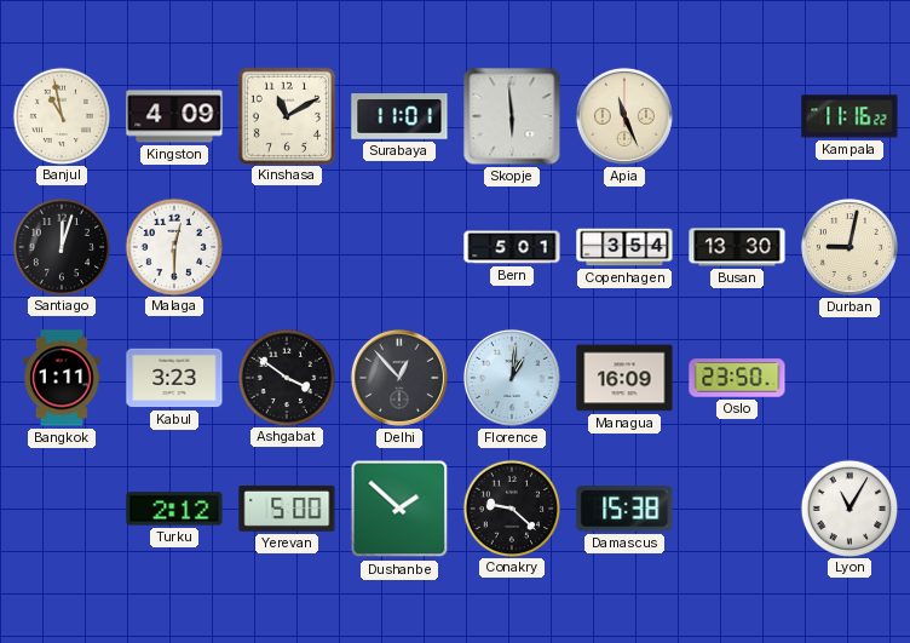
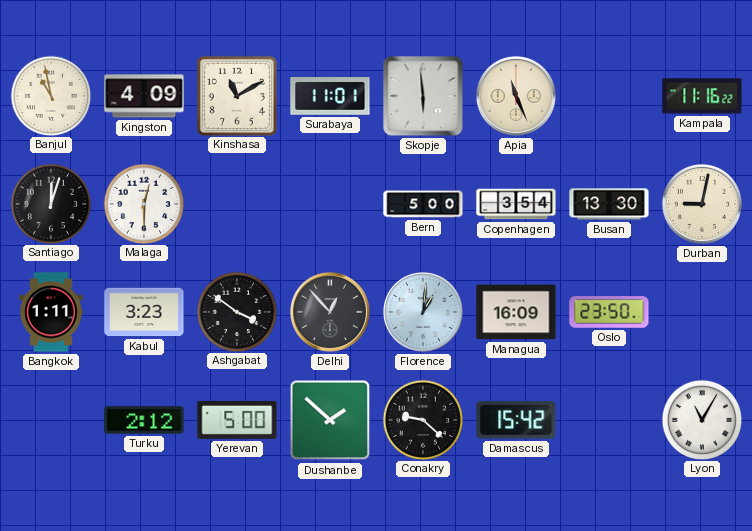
Bern: 5:01 -> 5:00
Damascus: 15:38 -> 15:42
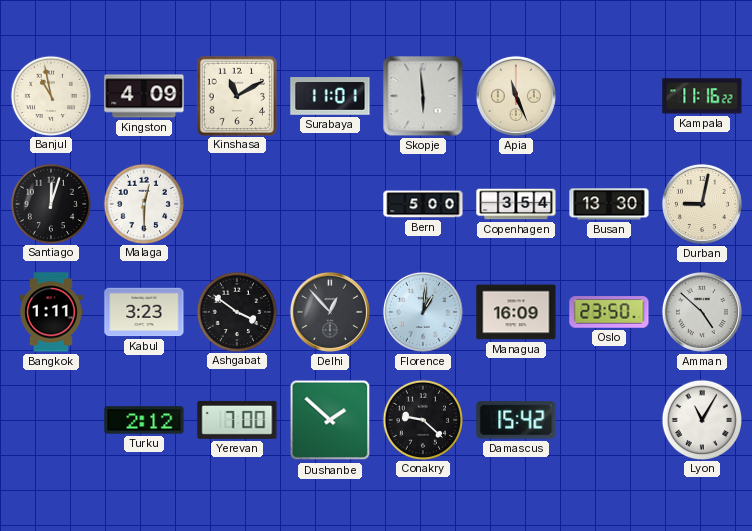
Amman: none -> 4:52
Yerevan: 5:00 -> 7:00
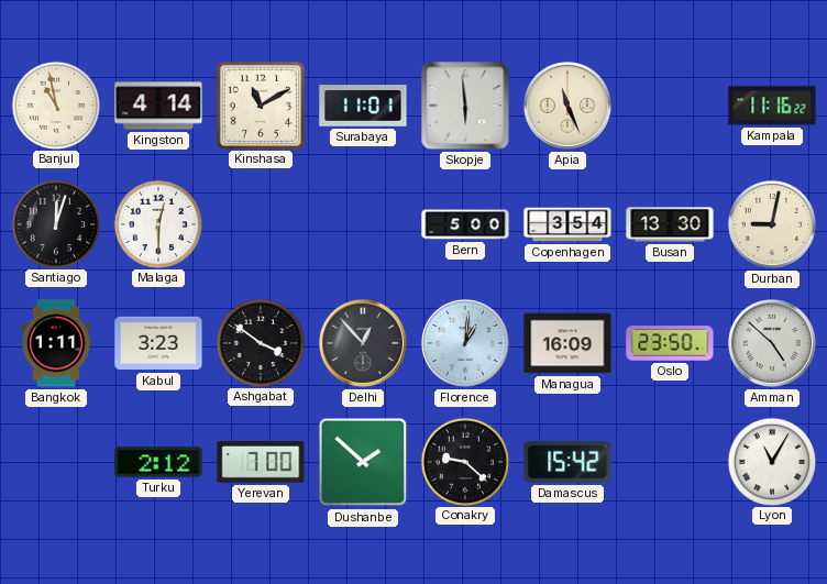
Kingston: 4:09 -> 4:14
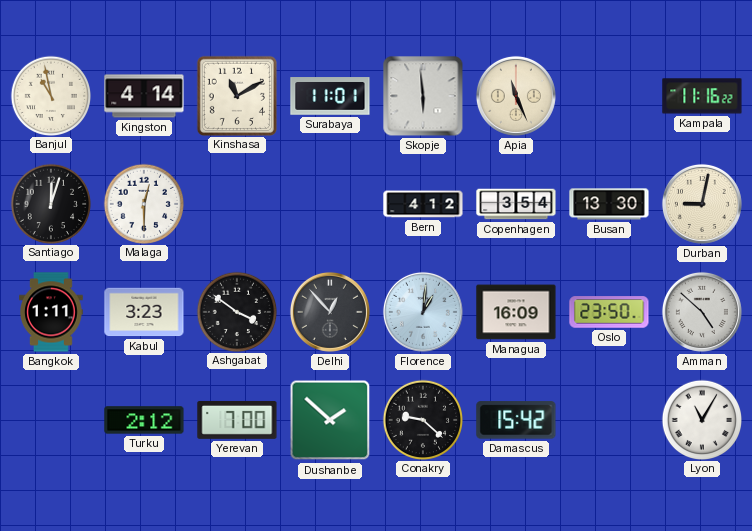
Bern: 5:00 -> 4:12
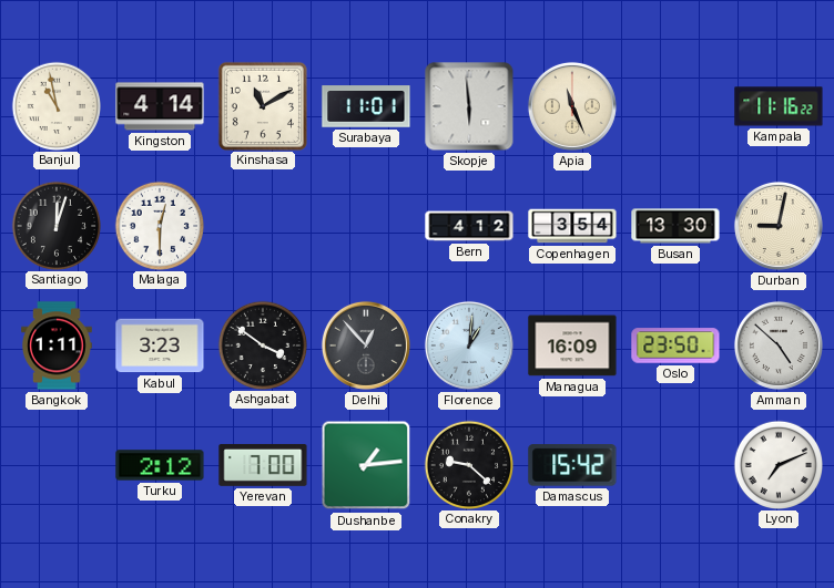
Dushanbe: 1:52 -> 1:14
Lyon: 11:05 -> 7:11
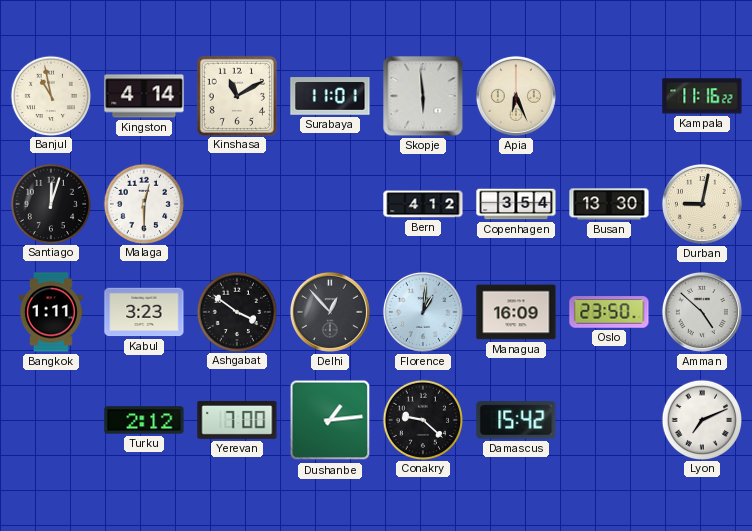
Apia: 11:26 -> 6:26
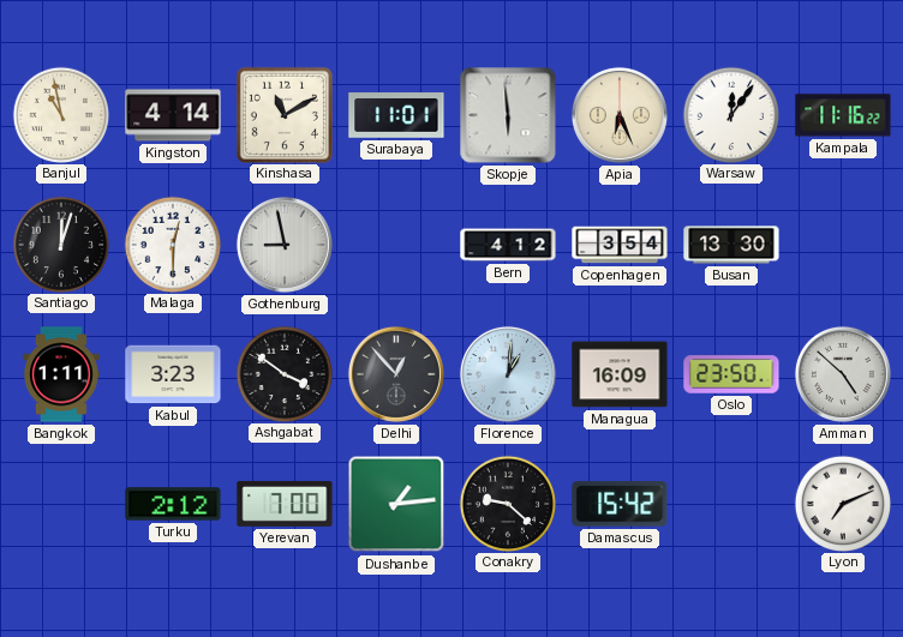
Warsaw: none -> 12:06
Gothenburg: none -> 8:58
Durban: 9:02 -> none
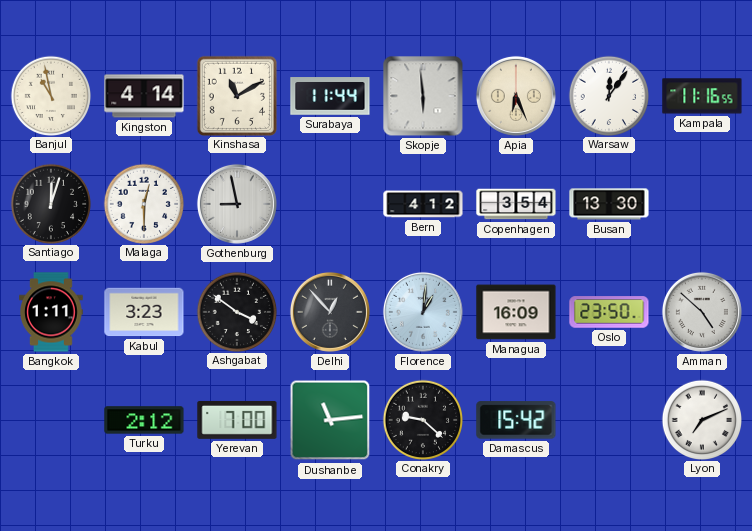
Surabaya: 11:01 -> 11:44
Kampala: 11:16:22 -> 11:16:55
Dushanbe: 1:14 -> 11:14
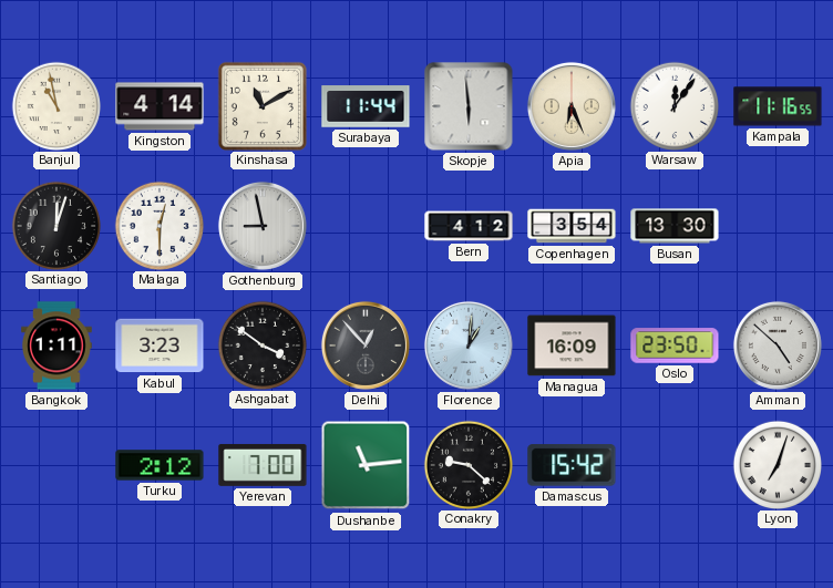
Lyon: 7:11 -> 7:03
